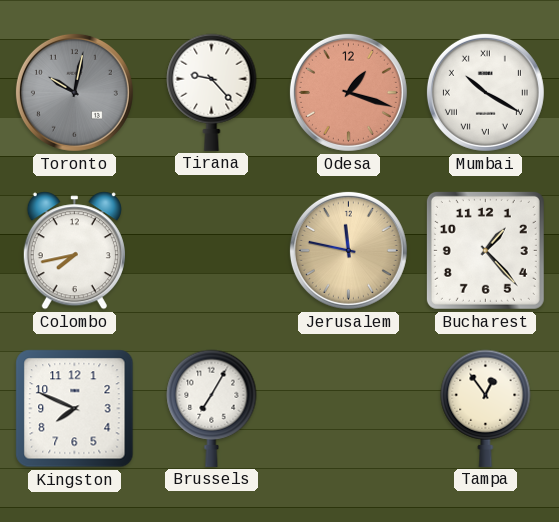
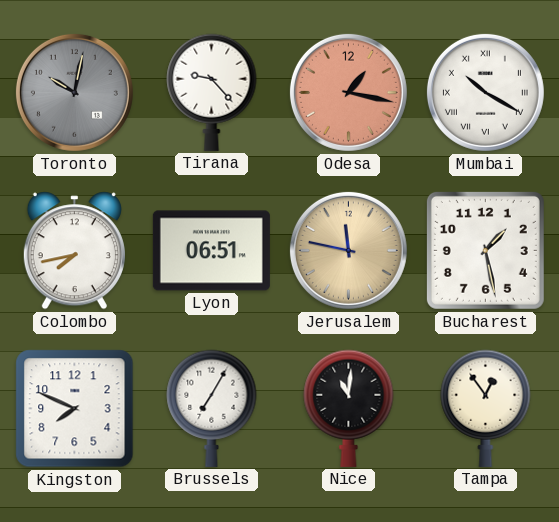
Odesa: 1:18 -> 1:17
Lyon: none -> 06:51
Bucharest: 1:23 -> 1:28
Nice: none -> 11:01
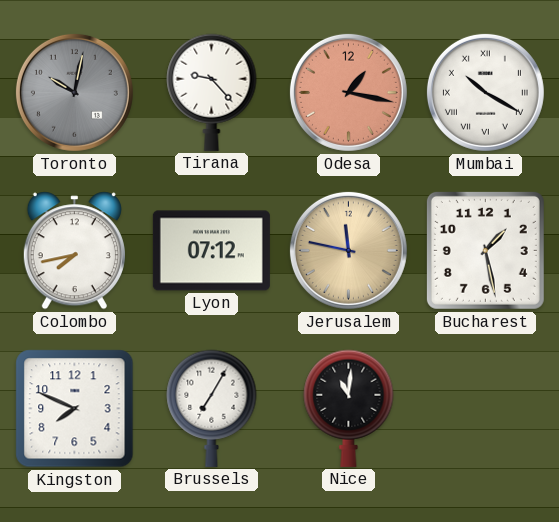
Lyon: 06:51 -> 07:12
Tampa: 12:54 -> none
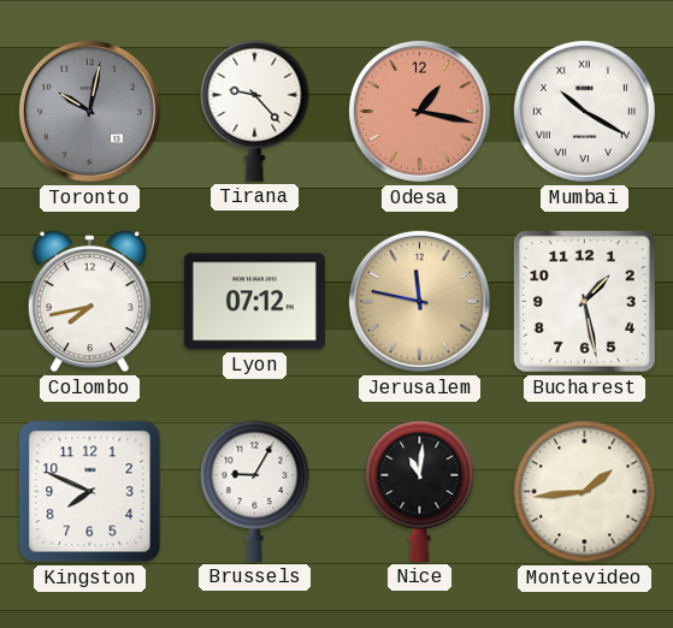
Brussels: 7:05 -> 9:05
Montevideo: none -> 1:44
